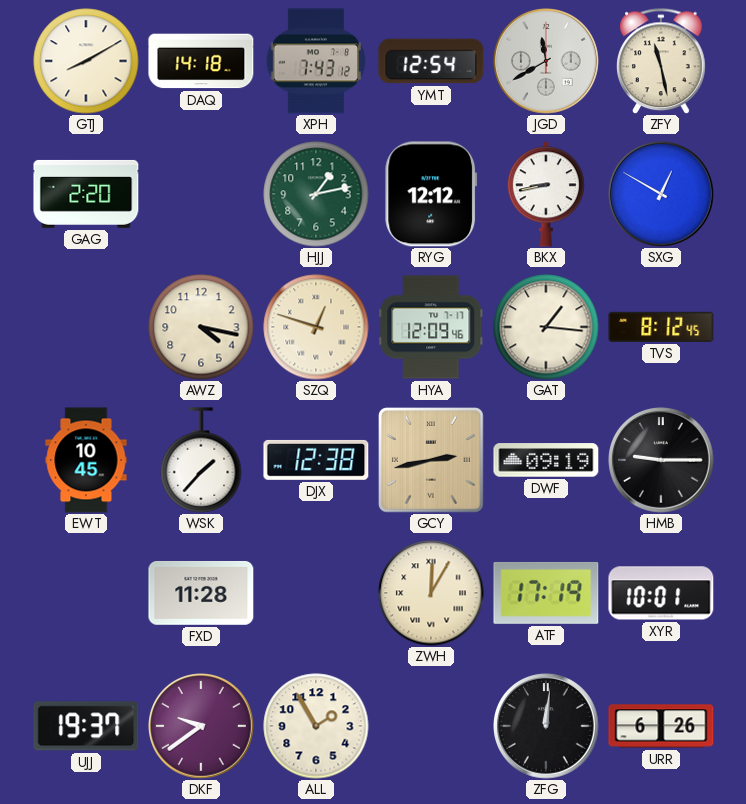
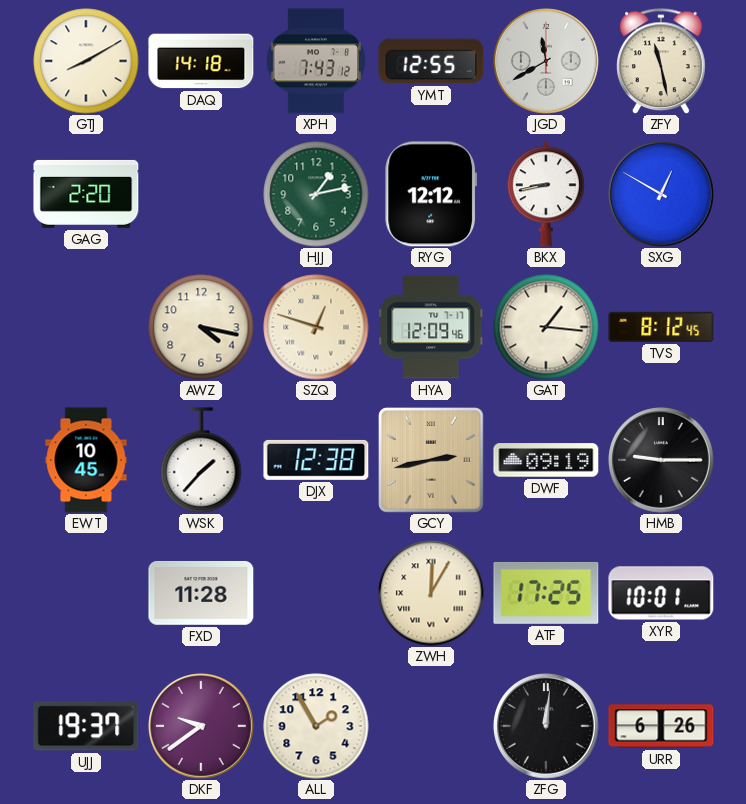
YMT: 12:54 -> 12:55
ATF: 17:19 -> 17:25
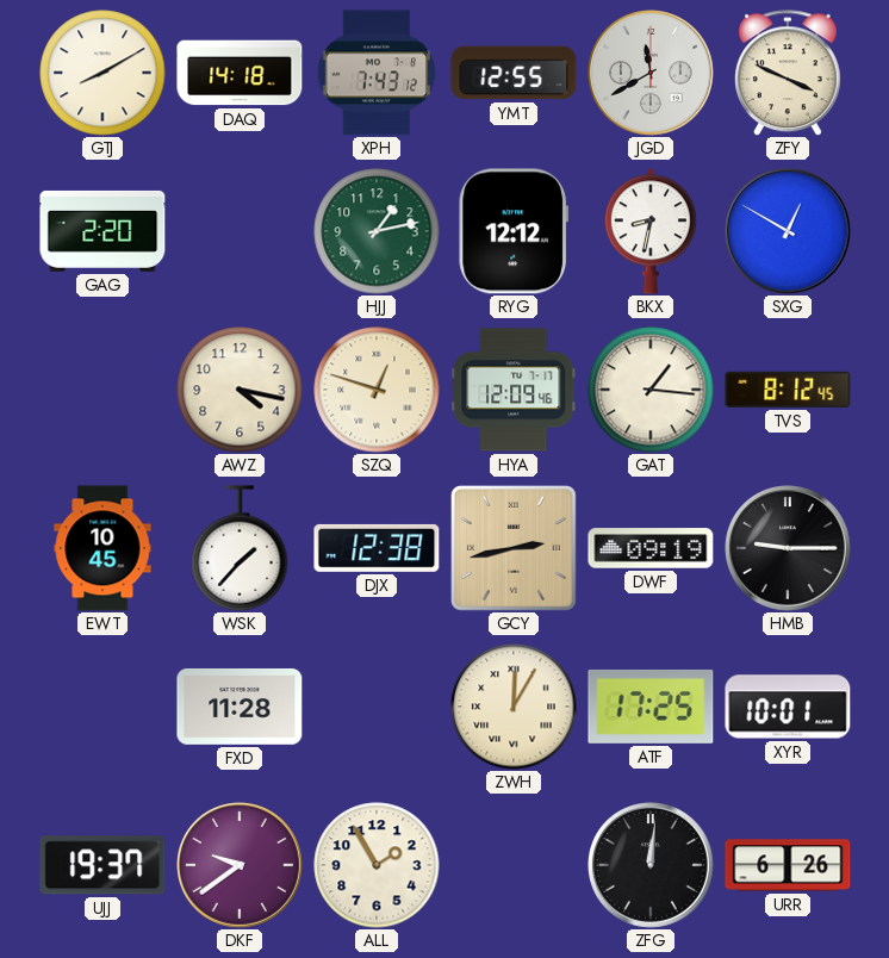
ZFY: 11:28 -> 3:49
BKX: 8:43 -> 8:32
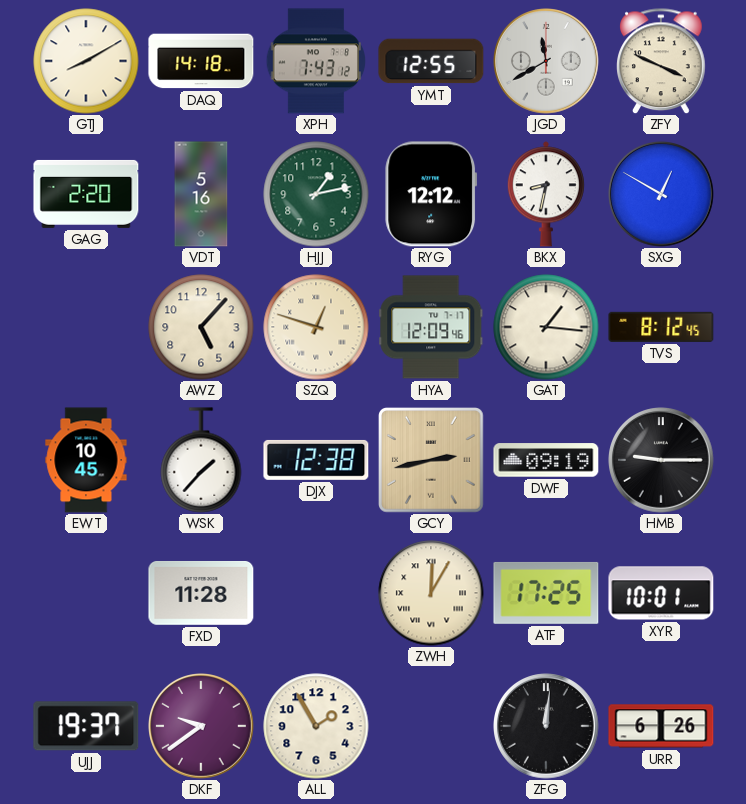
VDT: none -> 5:16
AWZ: 4:17 -> 5:07
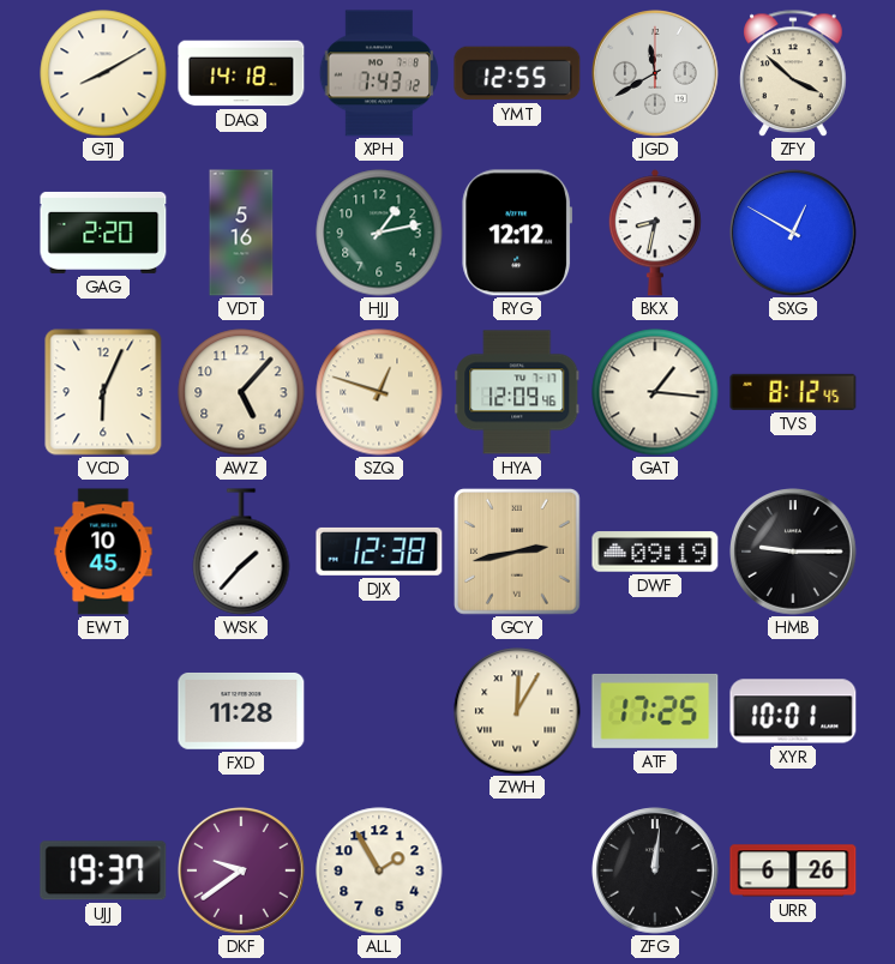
ZFY: 3:49 -> 3:52
VCD: none -> 6:04
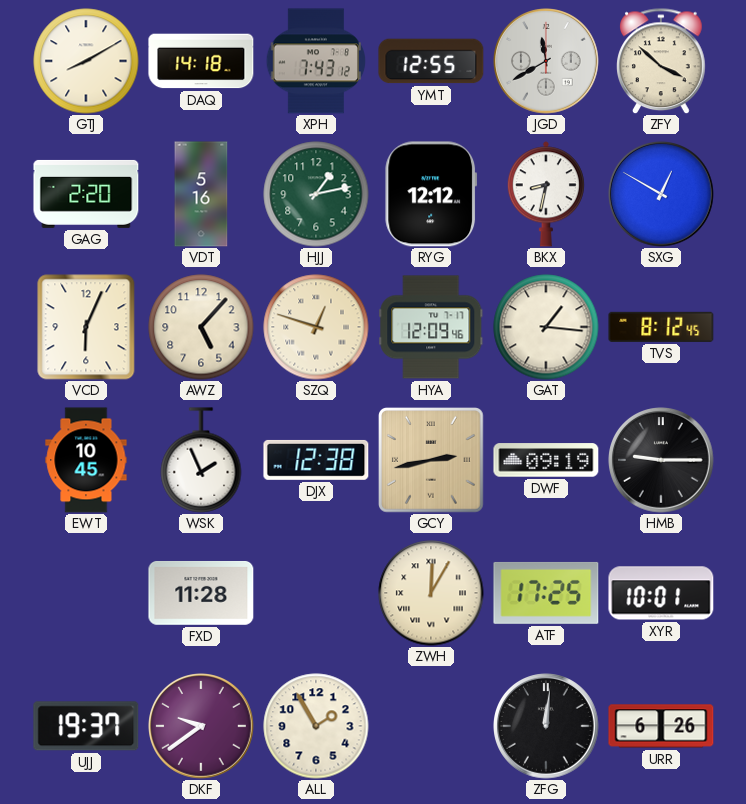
WSK: 1:37 -> 1:56
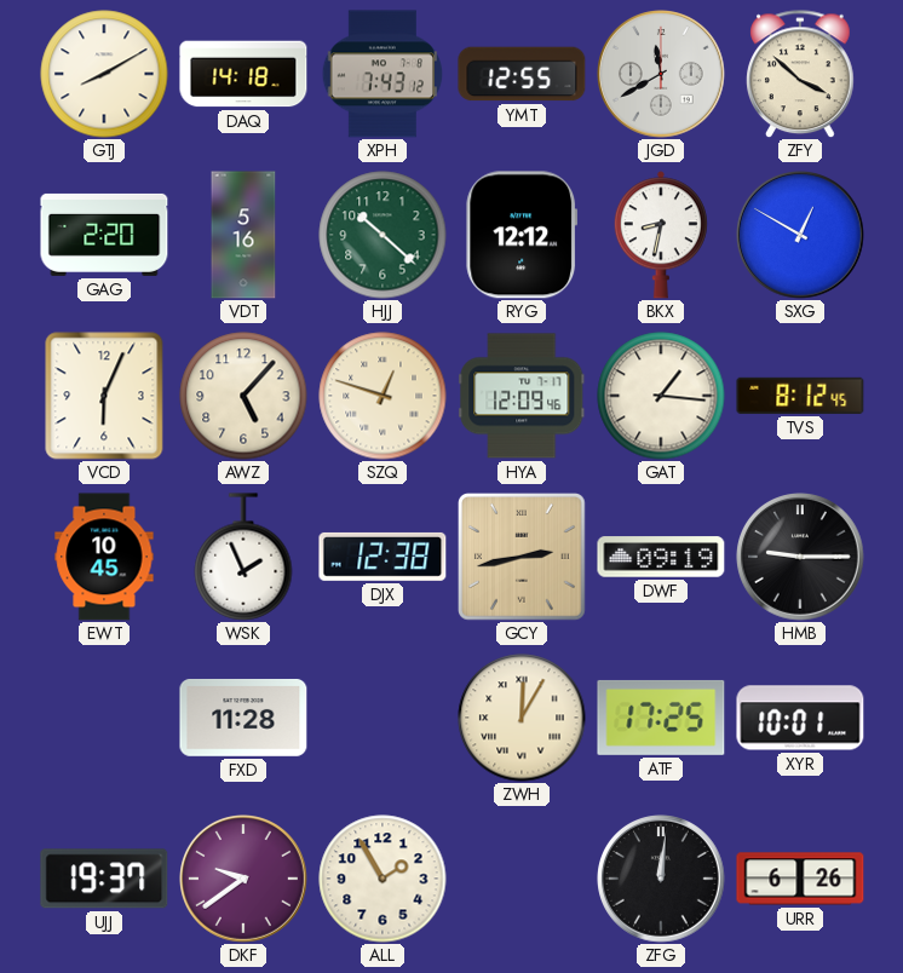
HJJ: 1:13 -> 10:22
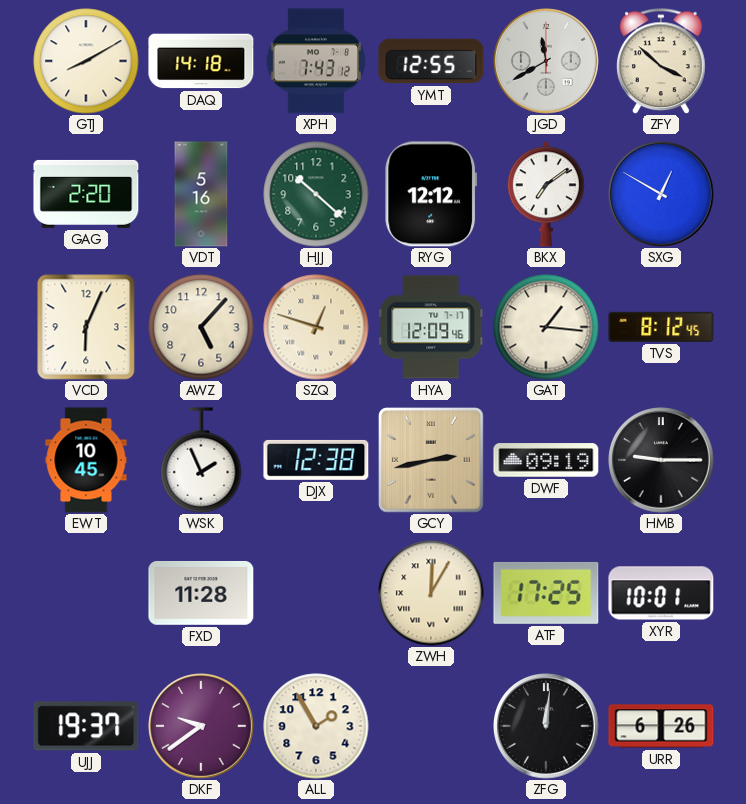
BKX: 8:32 -> 7:09
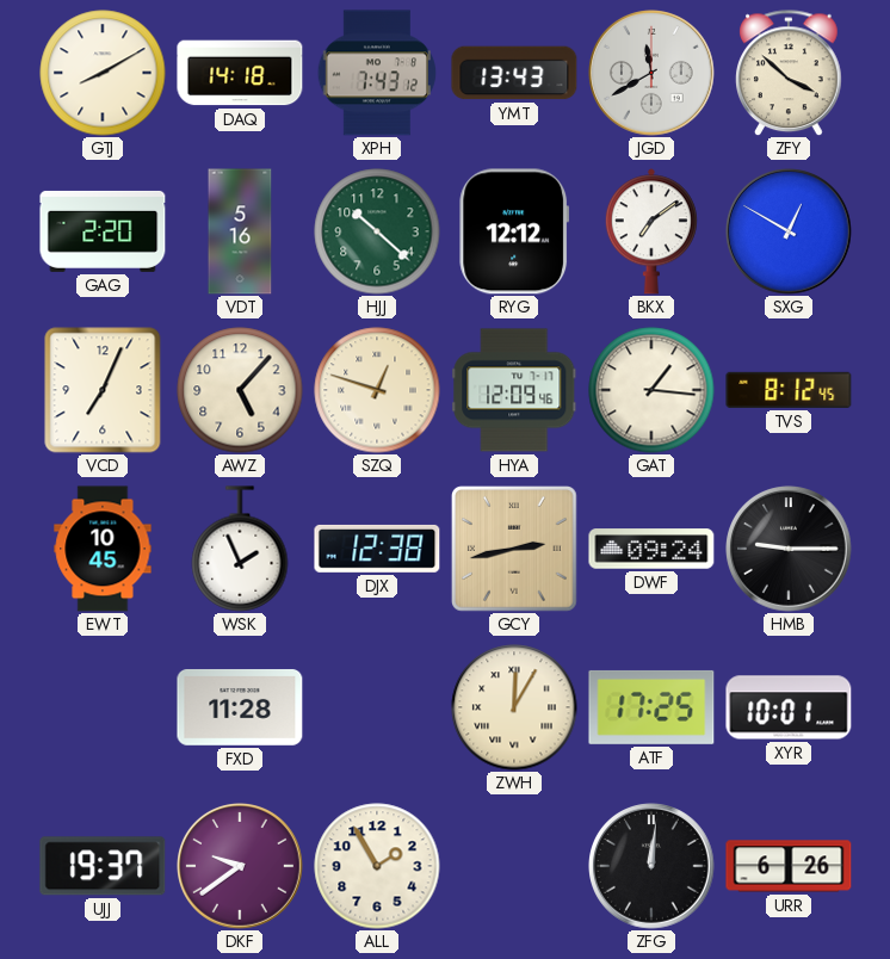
YMT: 12:55 -> 13:43
VCD: 6:04 -> 7:04
DWF: 09:19 -> 09:24
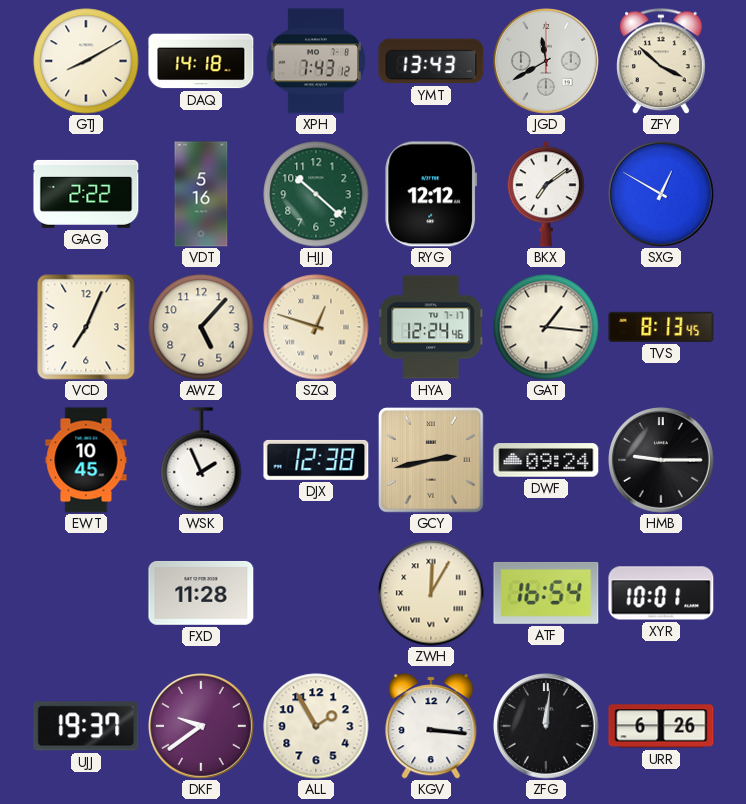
GAG: 2:20 -> 2:22
HYA: 12:09 -> 12:24
TVS: 8:12 -> 8:13
ATF: 17:25 -> 16:54
KGV: none -> 3:16
